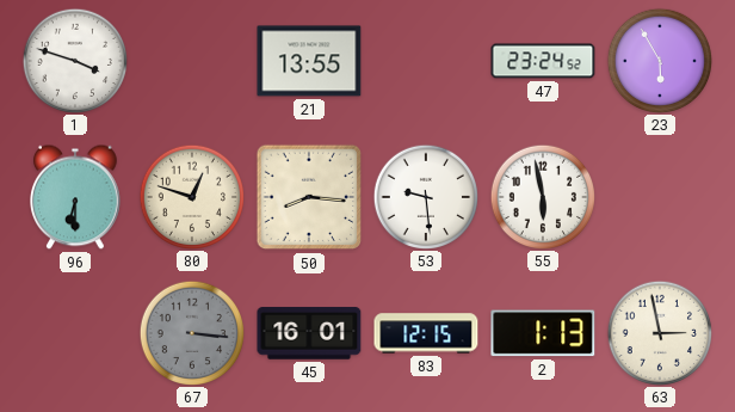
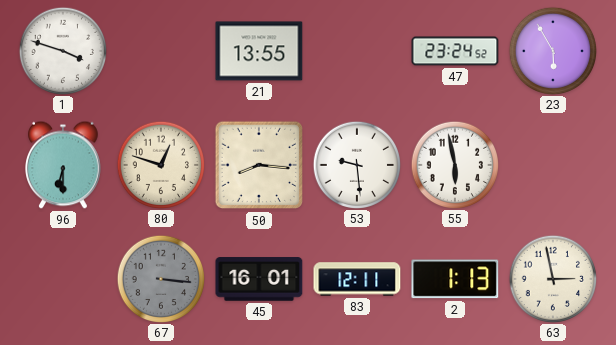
83: 12:15 -> 12:11
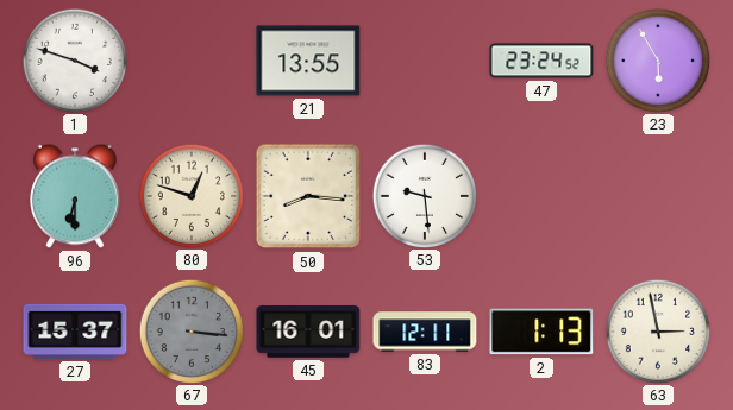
55: 5:58 -> none
27: none -> 15:37
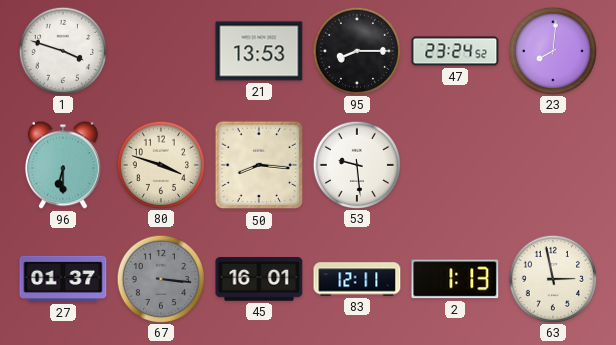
21: 13:55 -> 13:53
95: none -> 8:15
23: 5:55 -> 8:01
80: 12:48 -> 3:48
27: 15:37 -> 01:37
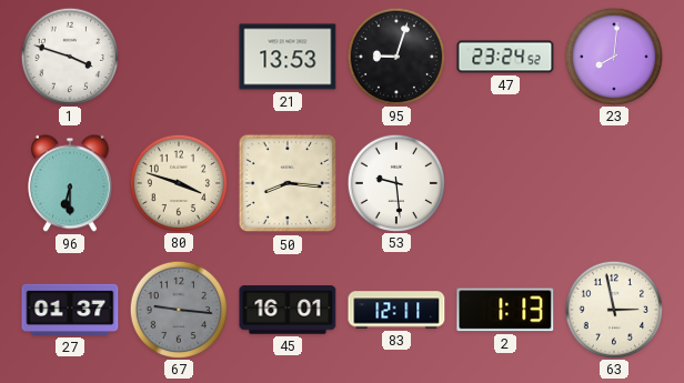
95: 8:15 -> 9:03
67: 3:16 -> 9:16
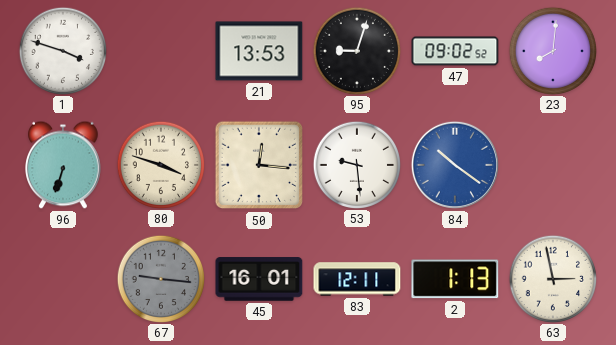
47: 23:24 -> 09:02
96: 6:30 -> 6:33
50: 8:16 -> 12:16
84: none -> 10:21
27: 01:37 -> none
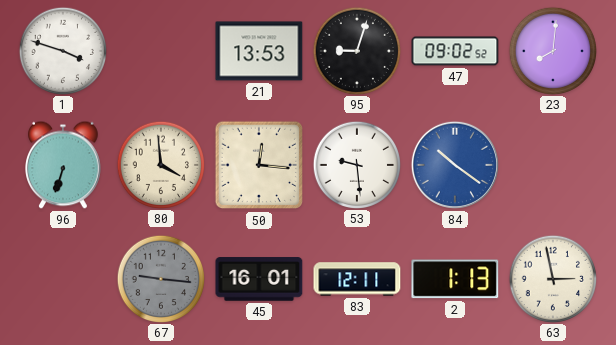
80: 3:48 -> 3:59
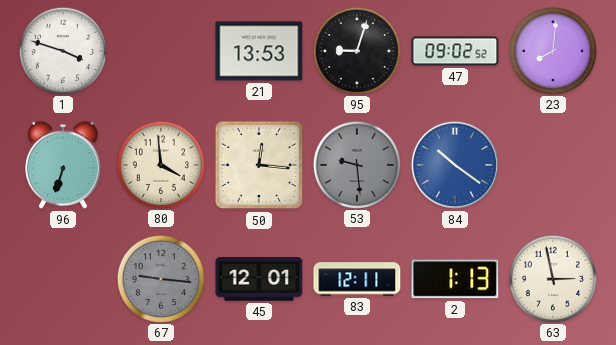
53 dial: white -> grey
45: 16:01 -> 12:01
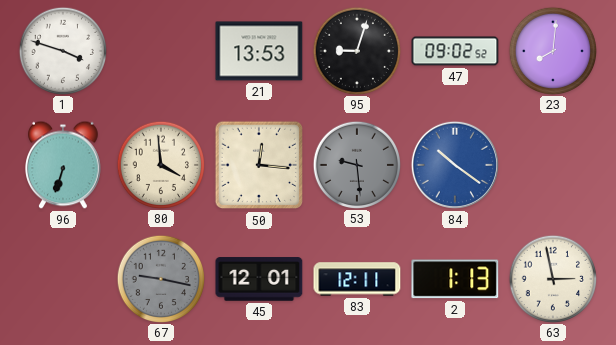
67: 9:16 -> 9:17
